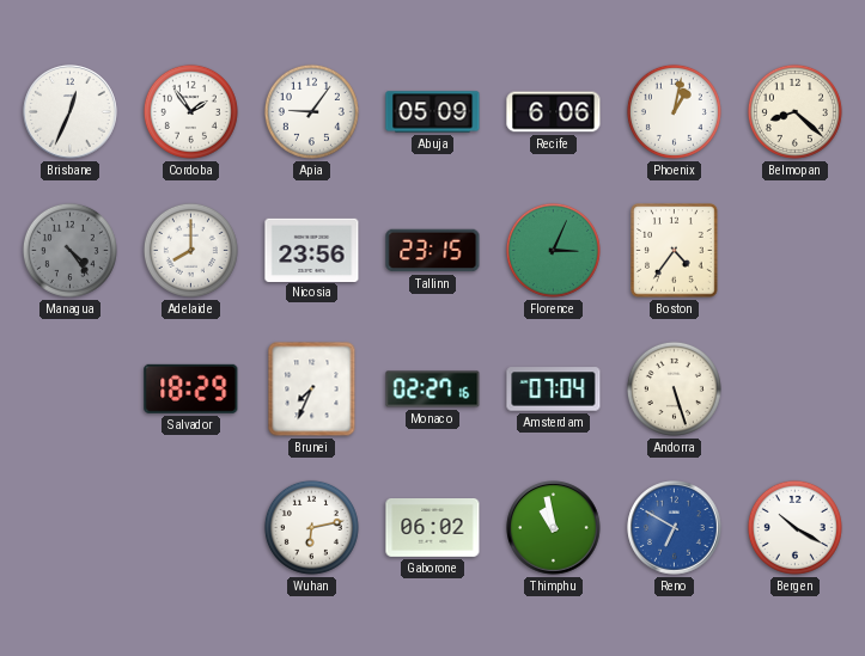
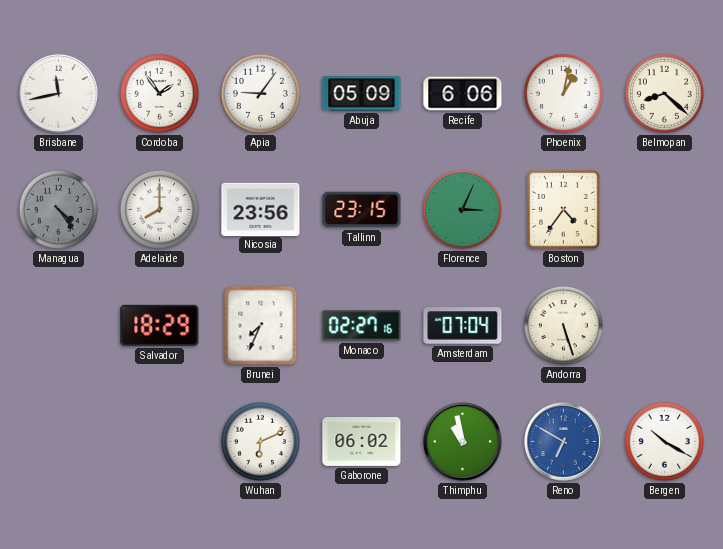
Brisbane: 12:34 -> 11:43
Wuhan: 6:13 -> 6:11
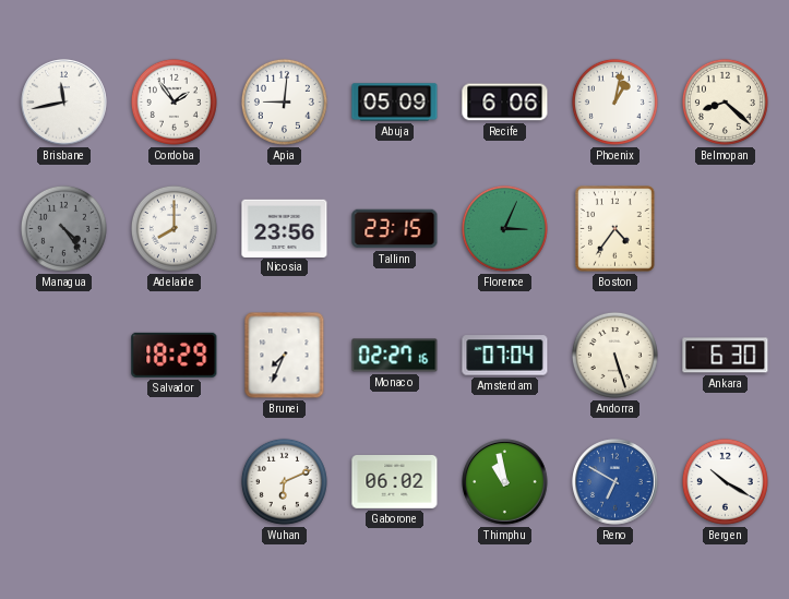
Apia: 9:06 -> 9:01
Ankara: none -> 6:30
